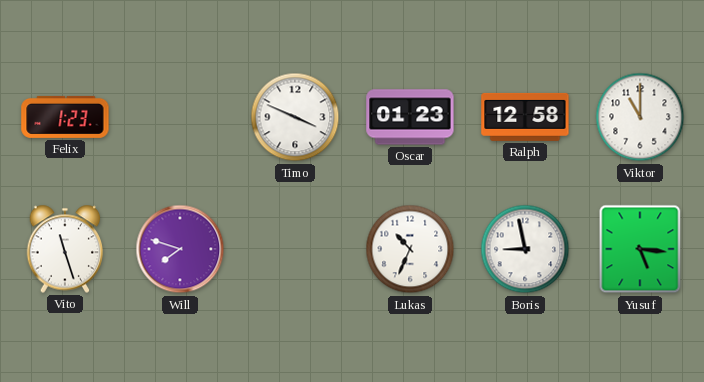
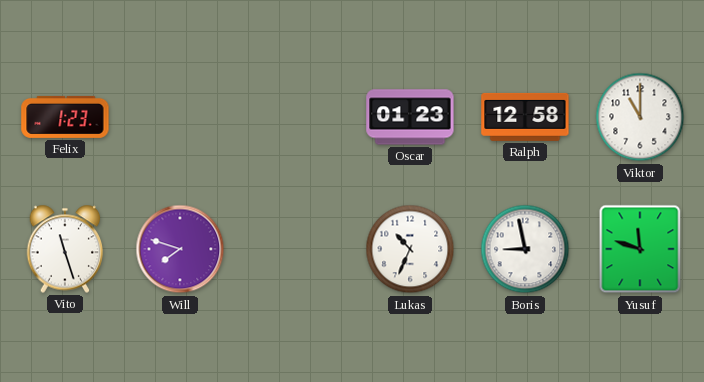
Timo: 3:49 -> none
Yusuf: 5:16 -> 11:48
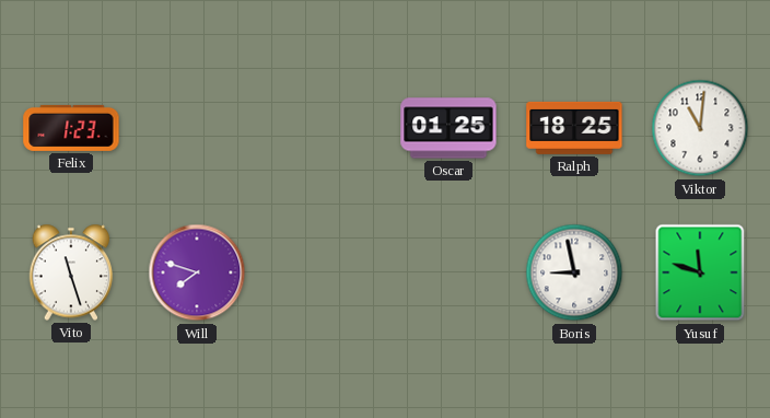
Oscar: 01:23 -> 01:25
Ralph: 12:58 -> 18:25
Viktor: 11:00 -> 11:01
Lukas: 10:34 -> none
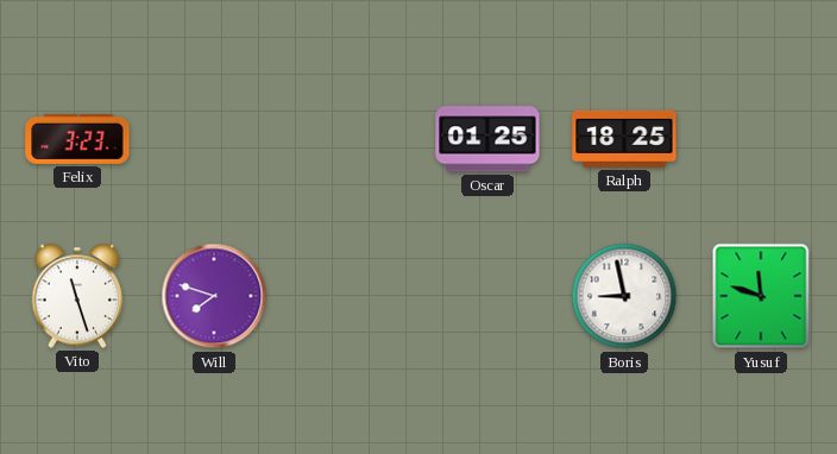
Felix: 1:23 -> 3:23
Viktor: 11:01 -> none
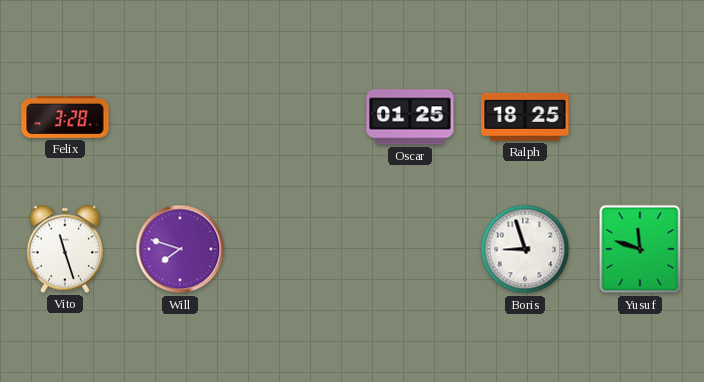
Felix: 3:23 -> 3:28
Boris: 8:58 -> 8:57
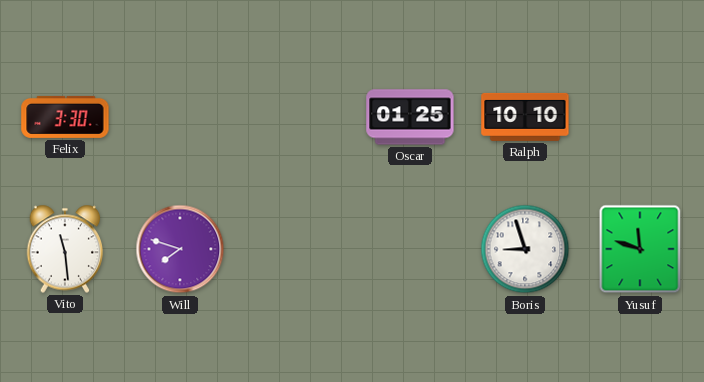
Felix: 3:28 -> 3:30
Ralph: 18:25 -> 10:10
Vito: 11:27 -> 11:29
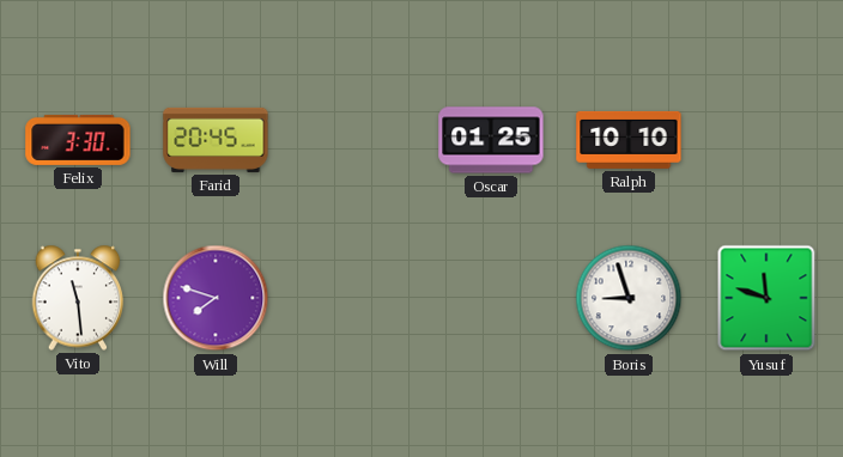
Farid: none -> 20:45
